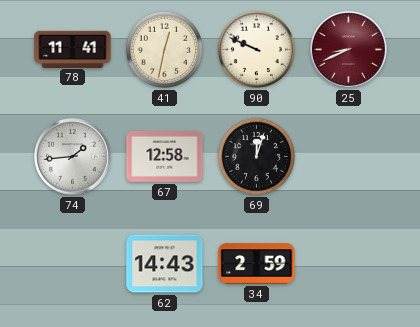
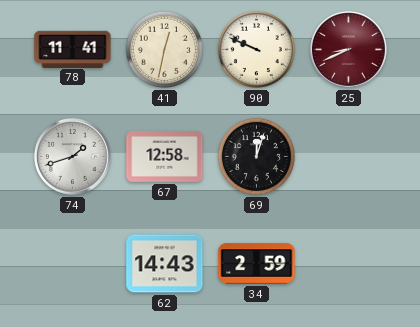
74: 1:44 -> 1:42
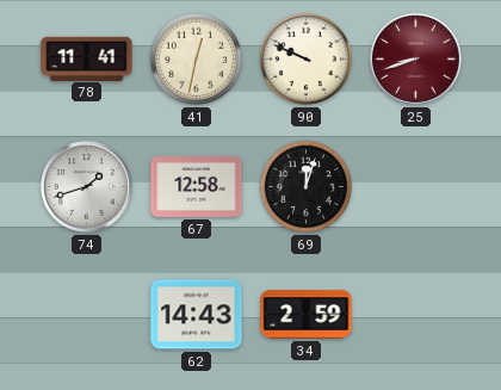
25: 8:41 -> 8:42
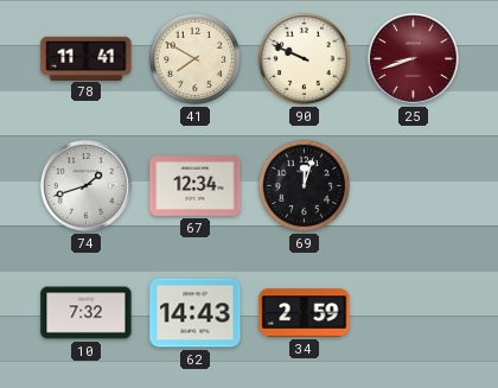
41: 12:32 -> 7:50
67: 12:58 -> 12:34
10: none -> 7:32
